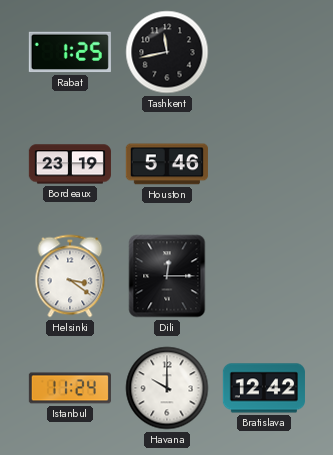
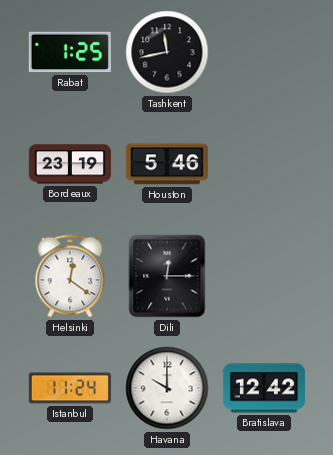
Helsinki: 3:21 -> 12:21
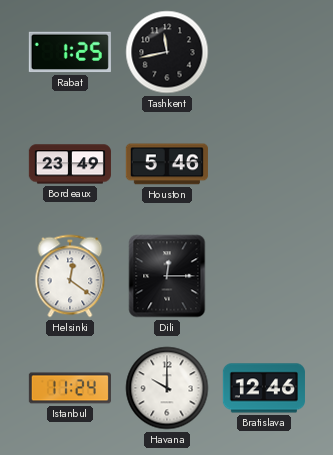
Bordeaux: 23:19 -> 23:49
Bratislava: 12:42 -> 12:46
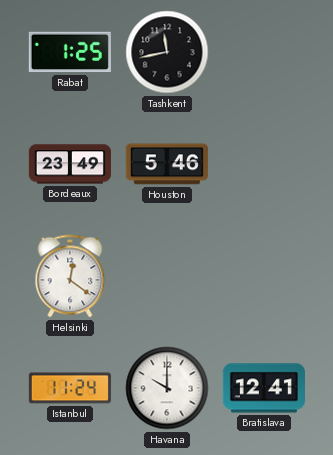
Dili: 12:15 -> none
Bratislava: 12:46 -> 12:41
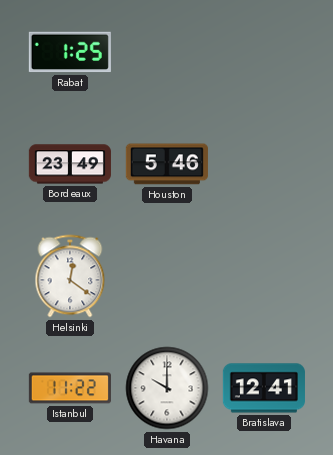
Tashkent: 11:43 -> none
Istanbul: 11:24 -> 11:22
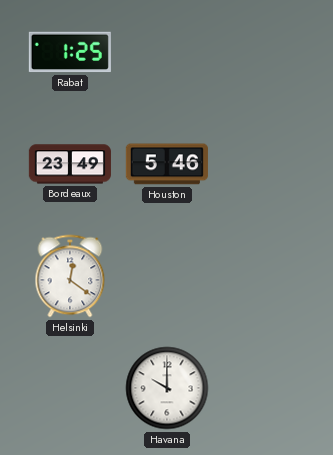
Istanbul: 11:22 -> none
Bratislava: 12:41 -> none
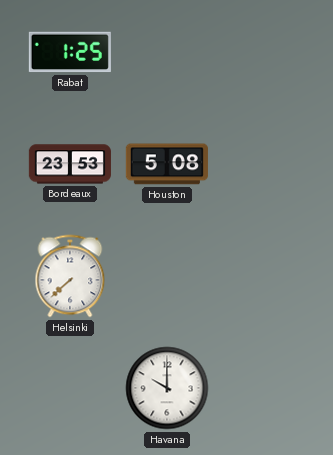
Bordeaux: 23:49 -> 23:53
Houston: 5:46 -> 5:08
Helsinki: 12:21 -> 7:38
